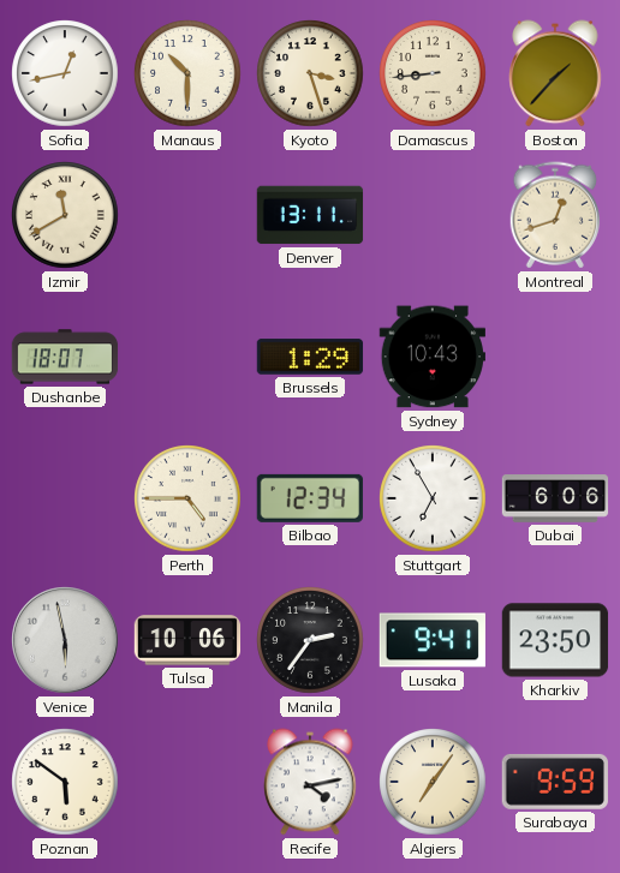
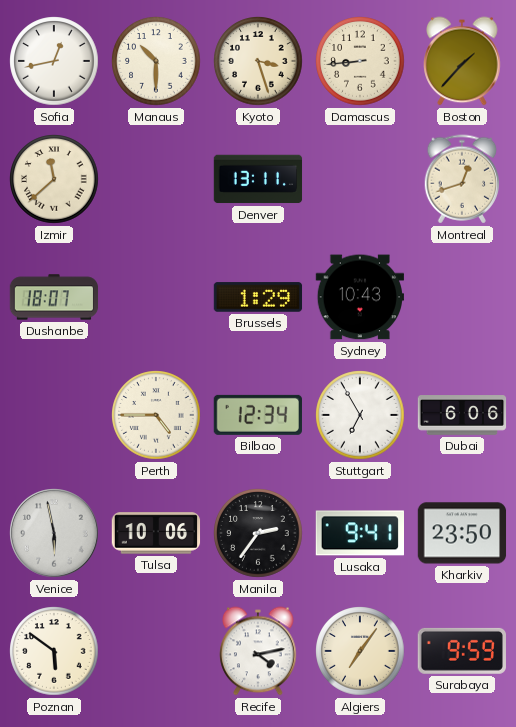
Izmir: 11:40 -> 11:38
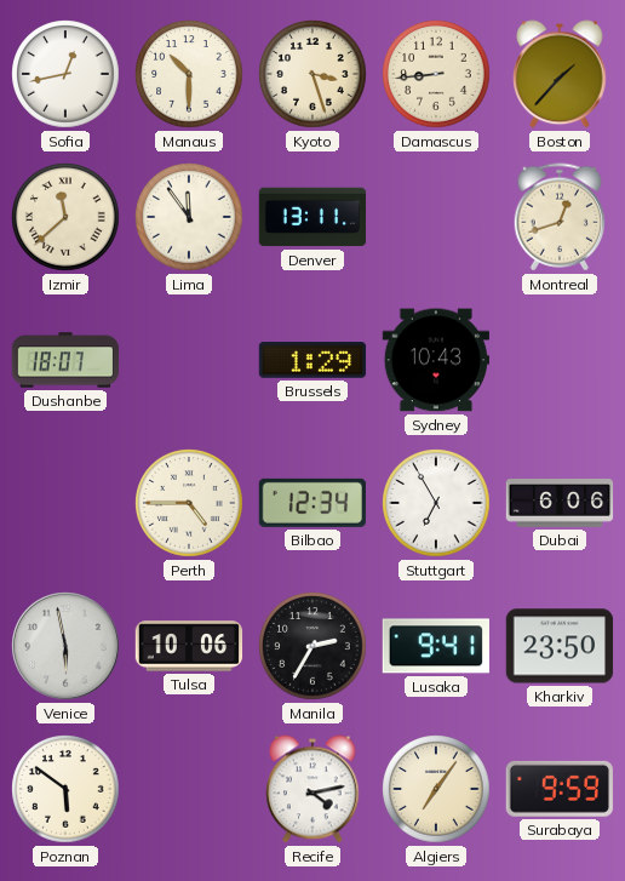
Lima: none -> 11:54
Manila: 2:36 -> 2:35
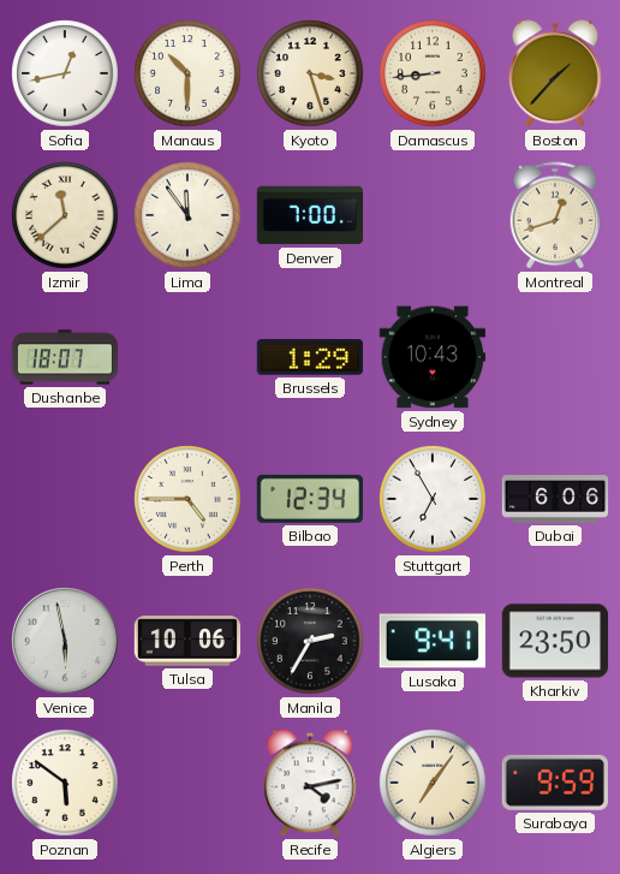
Denver: 13:11 -> 7:00
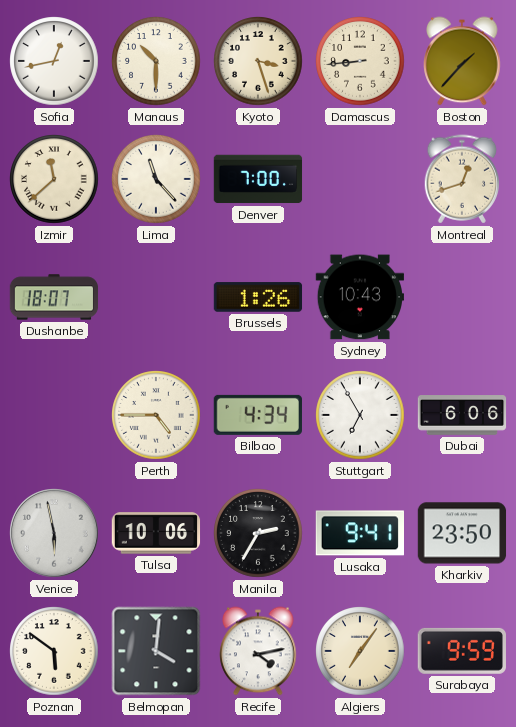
Lima: 11:54 -> 11:23
Brussels: 1:29 -> 1:26
Bilbao: 12:34 -> 4:34
Belmopan: none -> 4:01
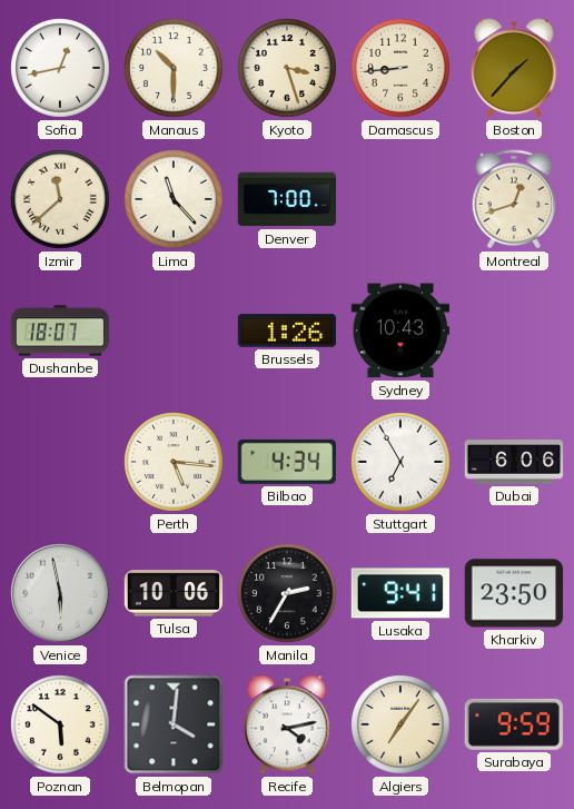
Perth: 4:45 -> 5:16
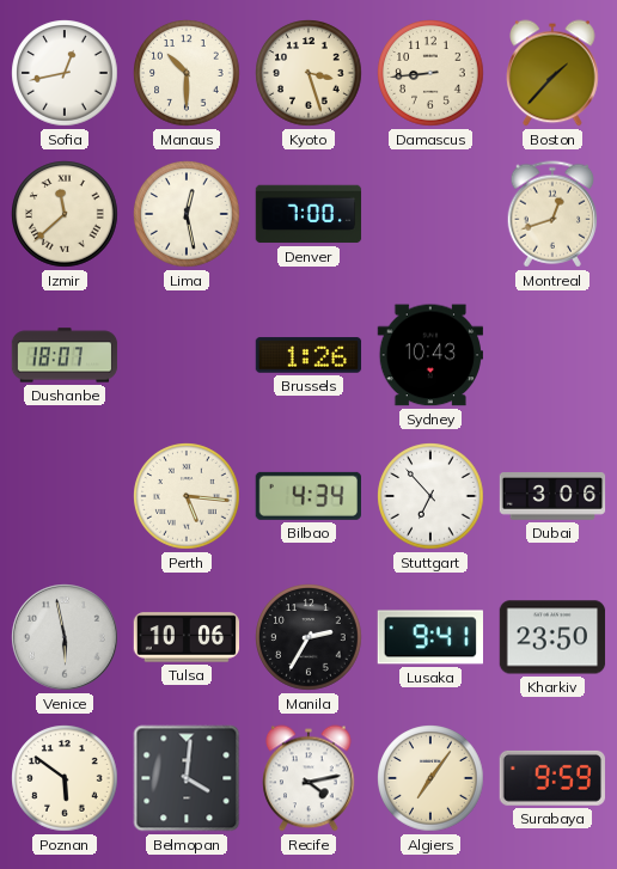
Lima: 11:23 -> 12:28
Stuttgart: 6:55 -> 6:53
Dubai: 6:06 -> 3:06
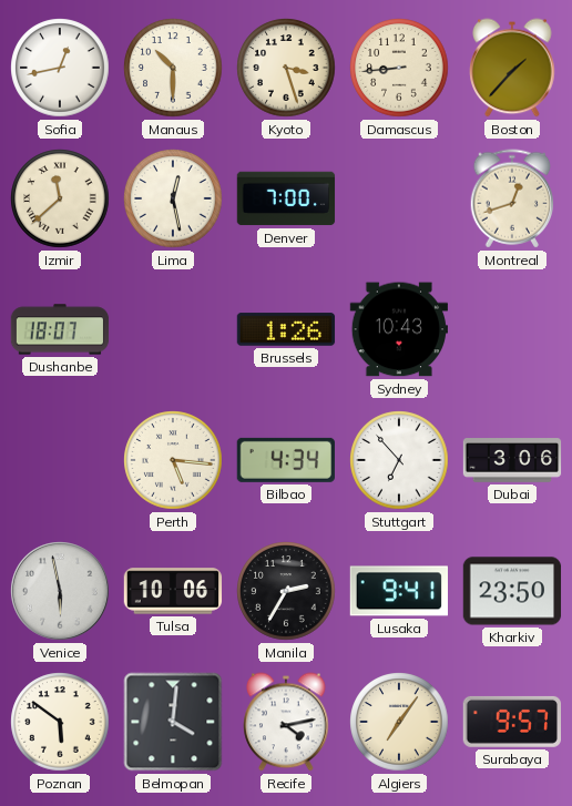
Surabaya: 9:59 -> 9:57
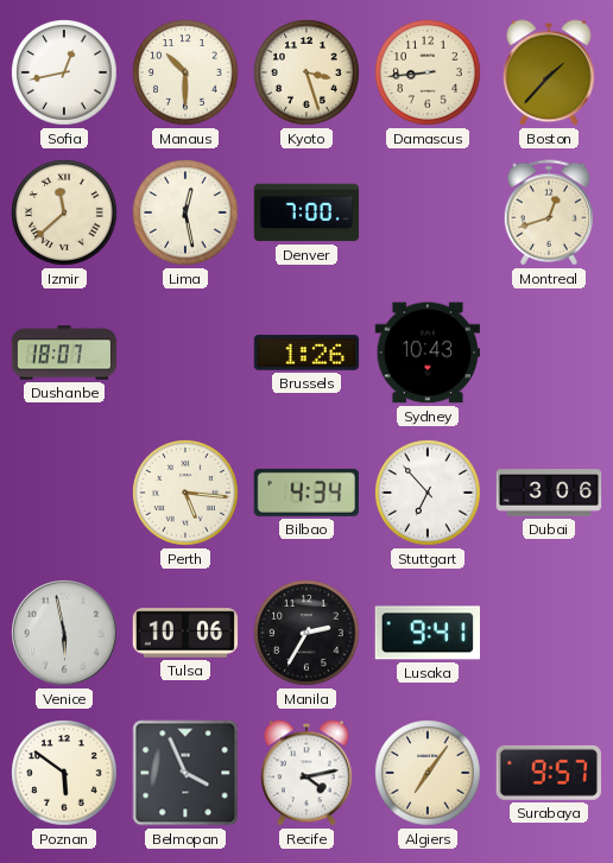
Kharkiv: 23:50 -> none
Belmopan: 4:01 -> 3:56
